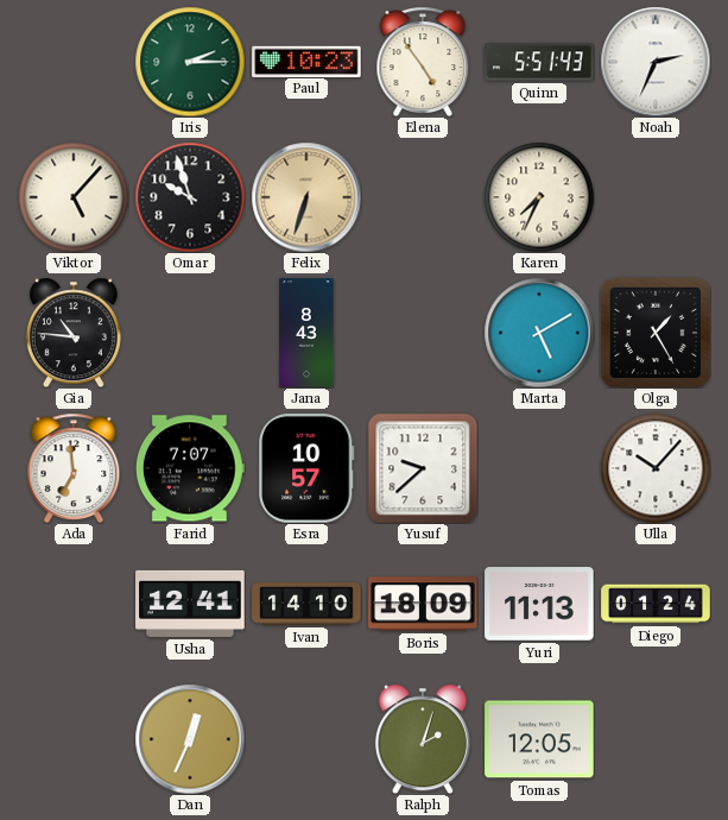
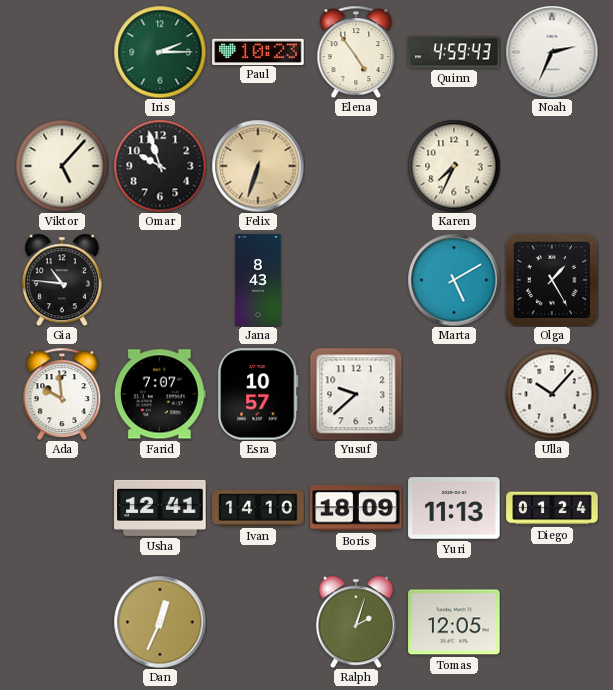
Quinn: 5:51 -> 4:59
Ada: 6:59 -> 9:59
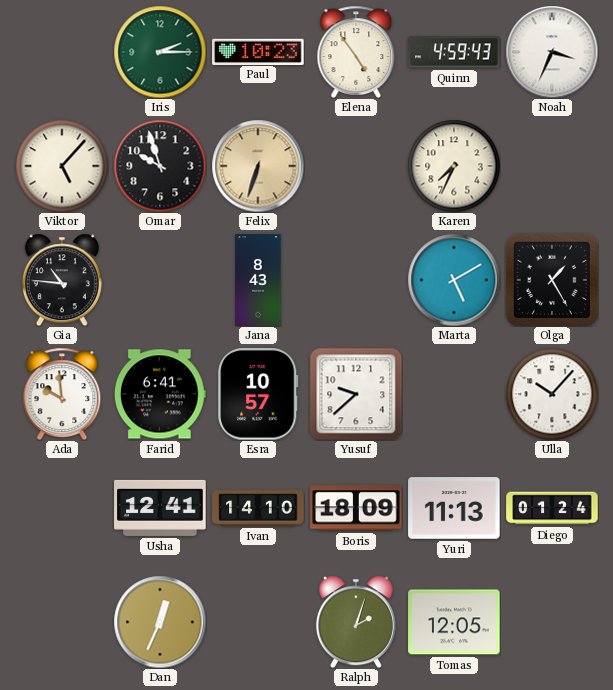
Noah: 2:34 -> 3:34
Farid: 7:07 -> 6:41
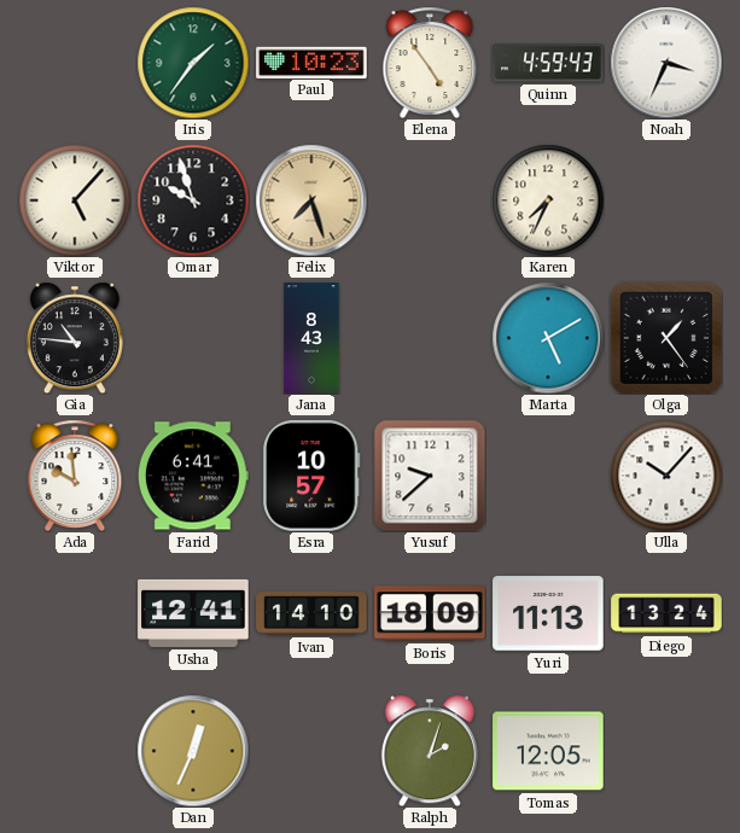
Iris: 2:15 -> 1:36
Felix: 6:33 -> 7:27
Olga: 1:25 -> 1:24
Diego: 01:24 -> 13:24
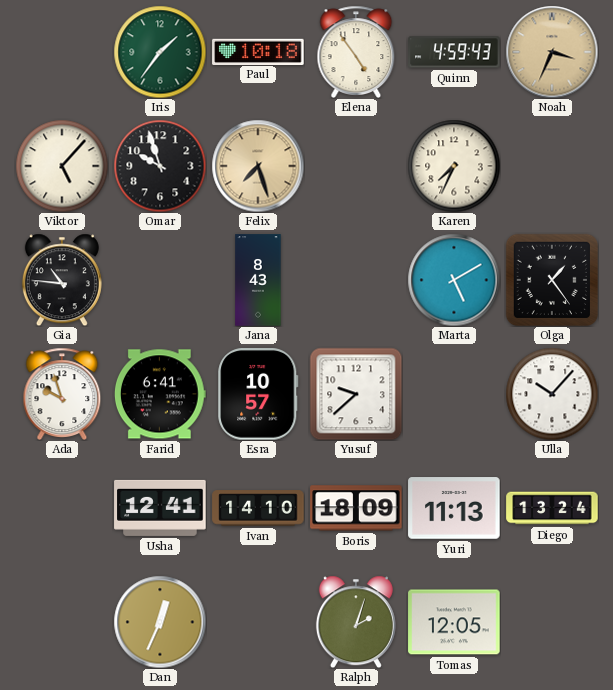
Paul: 10:23 -> 10:18
Noah dial: white -> champagne
Ada: 9:59 -> 9:57
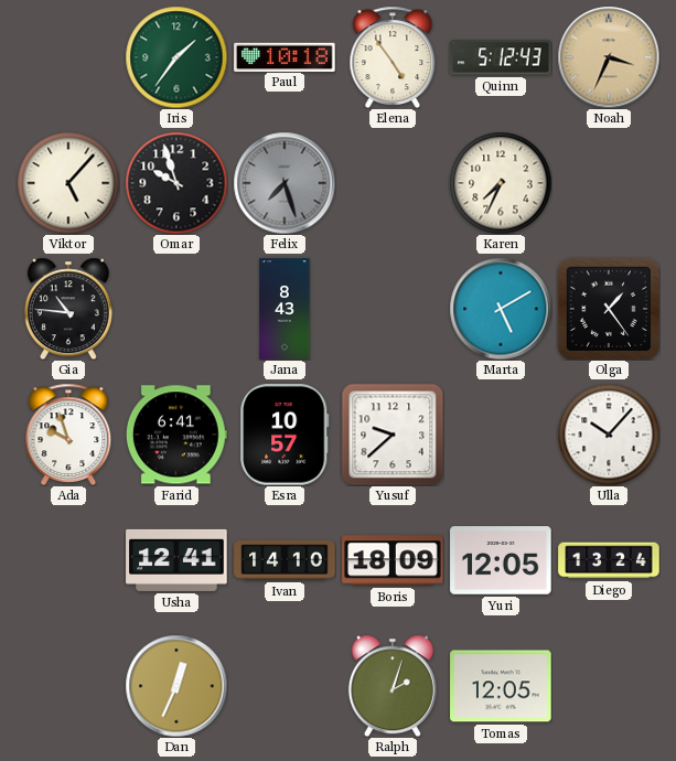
Quinn: 4:59 -> 5:12
Felix dial: champagne -> grey
Yuri: 11:13 -> 12:05
